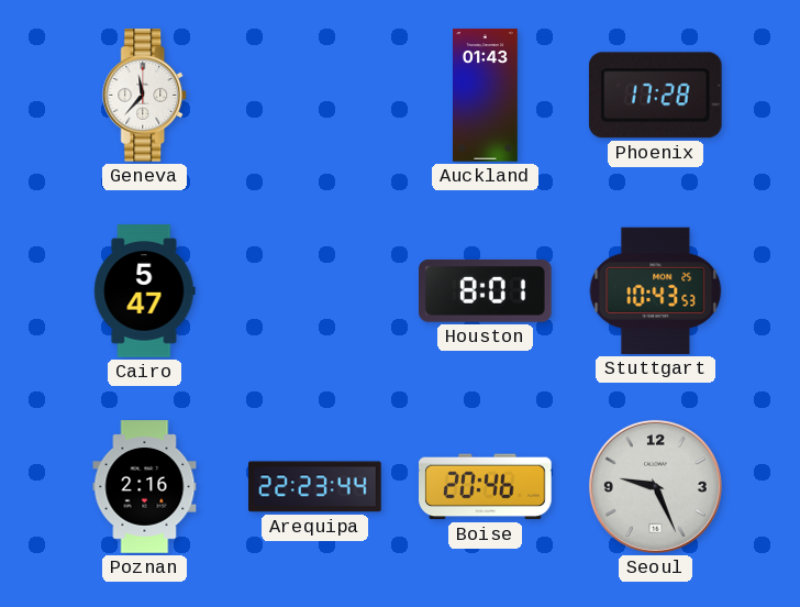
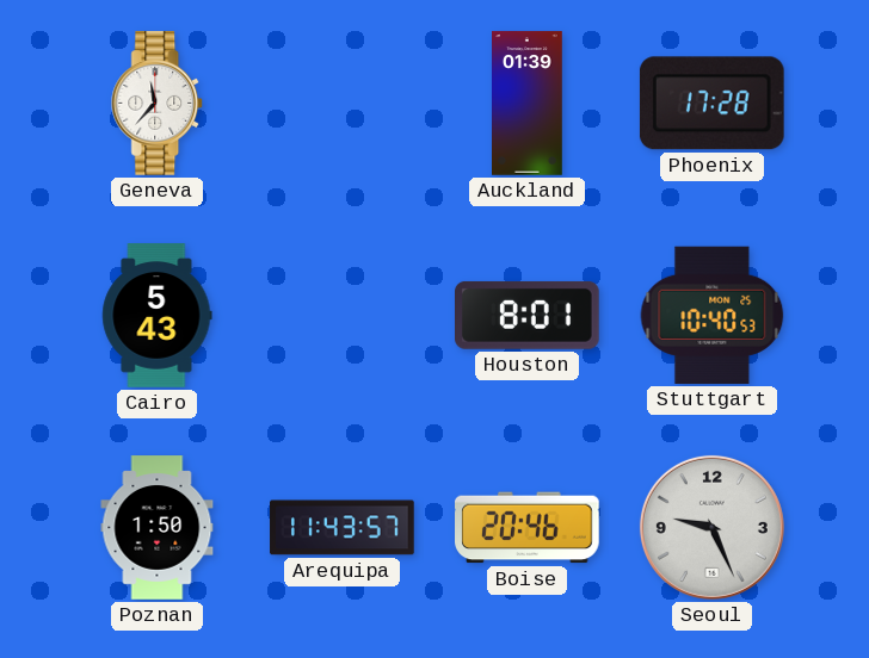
Auckland: 01:43 -> 01:39
Cairo: 5:47 -> 5:43
Stuttgart: 10:43 -> 10:40
Poznan: 2:16 -> 1:50
Arequipa: 22:23 -> 11:43
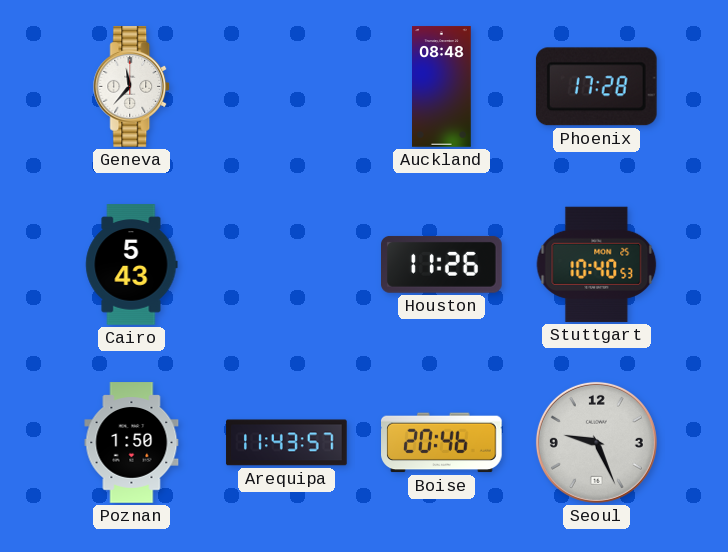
Auckland: 01:39 -> 08:48
Houston: 8:01 -> 11:26
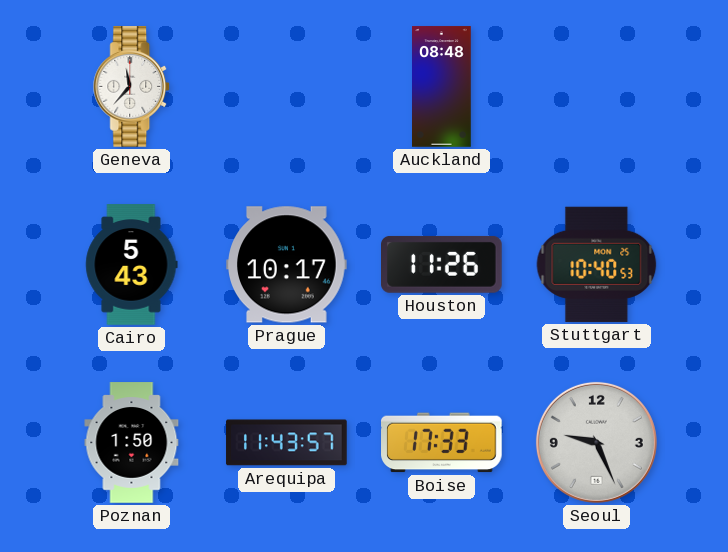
Phoenix: 17:28 -> none
Prague: none -> 10:17
Boise: 20:46 -> 17:33
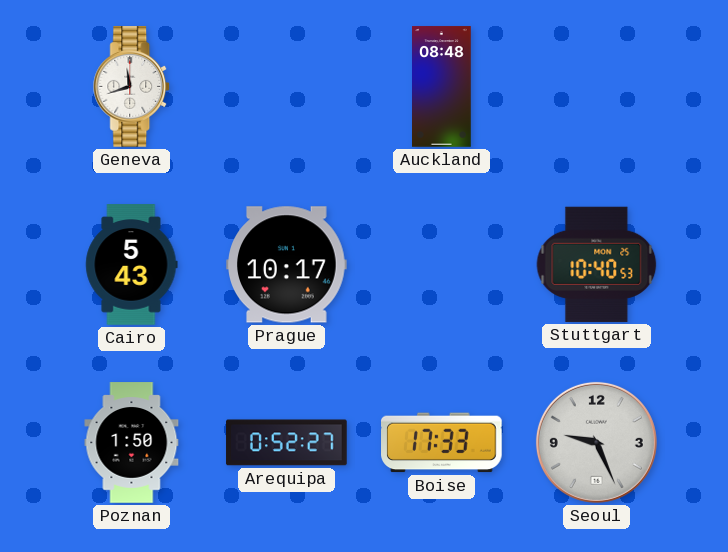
Geneva: 11:37 -> 11:42
Houston: 11:26 -> none
Arequipa: 11:43 -> 0:52
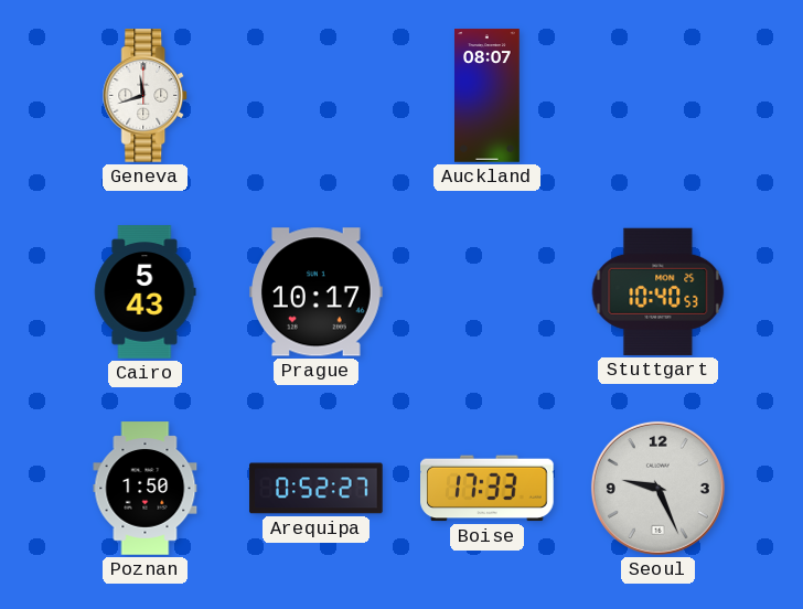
Auckland: 08:48 -> 08:07
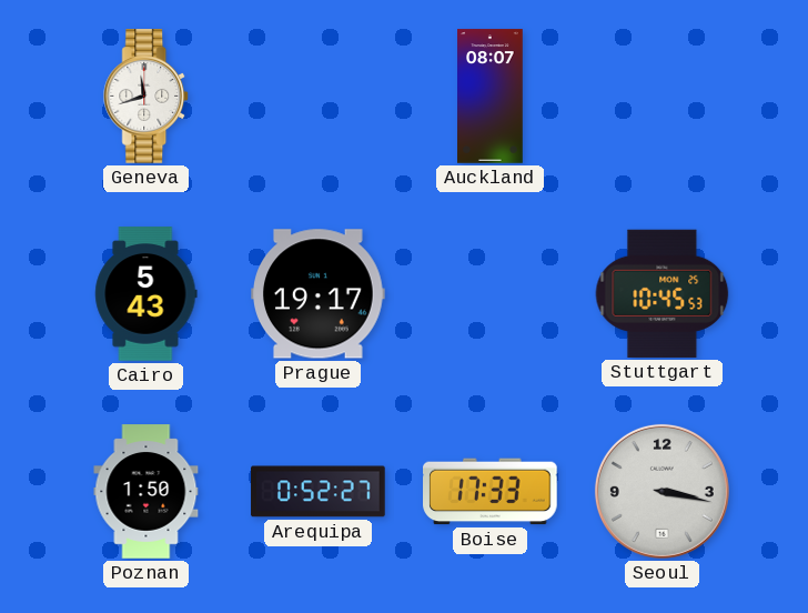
Prague: 10:17 -> 19:17
Stuttgart: 10:40 -> 10:45
Seoul: 9:26 -> 3:17
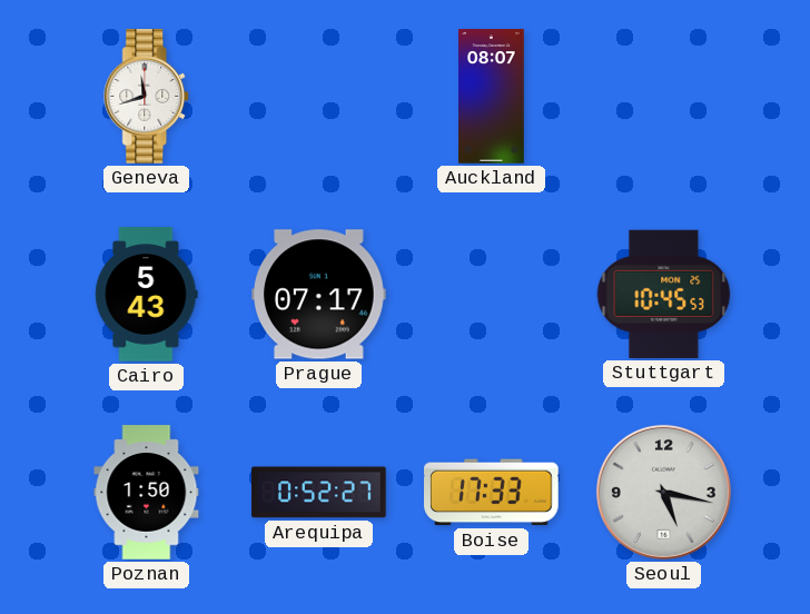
Prague: 19:17 -> 07:17
Seoul: 3:17 -> 5:17
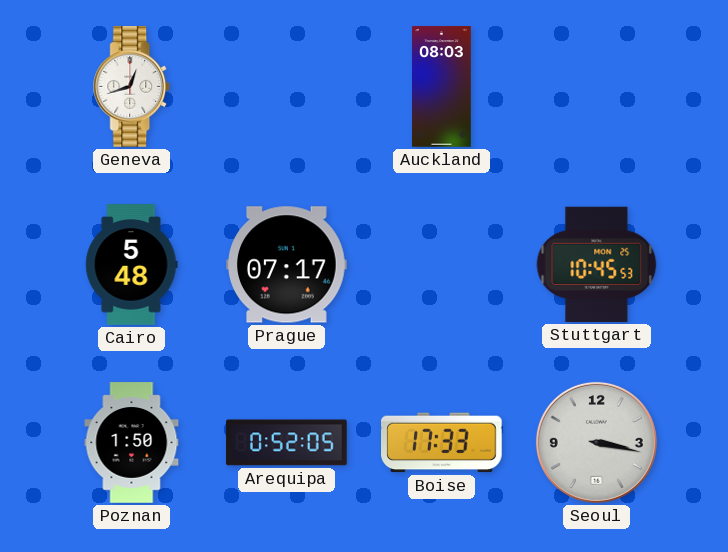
Geneva: 11:42 -> 12:42
Auckland: 08:07 -> 08:03
Cairo: 5:43 -> 5:48
Arequipa: 0:52:27 -> 0:52:05
Seoul: 5:17 -> 3:17
